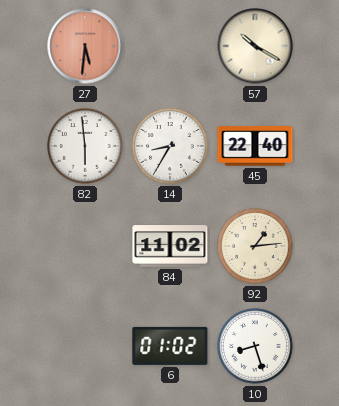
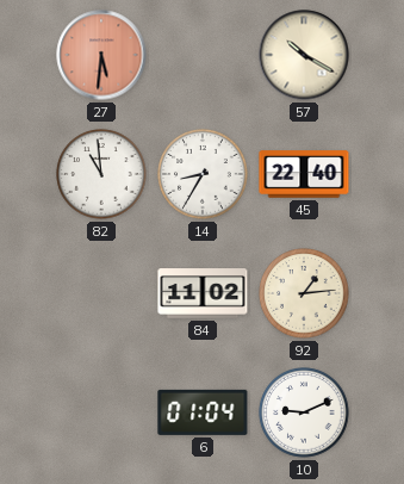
82: 5:59 -> 10:59
6: 01:02 -> 01:04
10: 8:27 -> 9:11
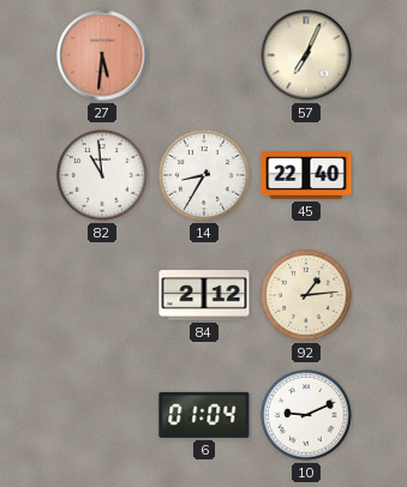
57: 10:20 -> 7:04
84: 11:02 -> 2:12
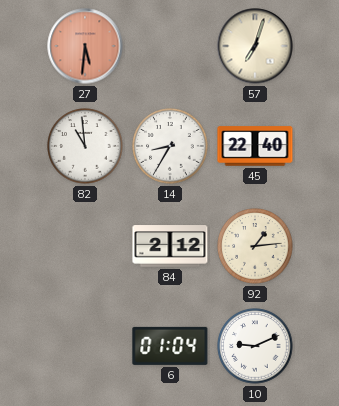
57: 7:04 -> 7:03
